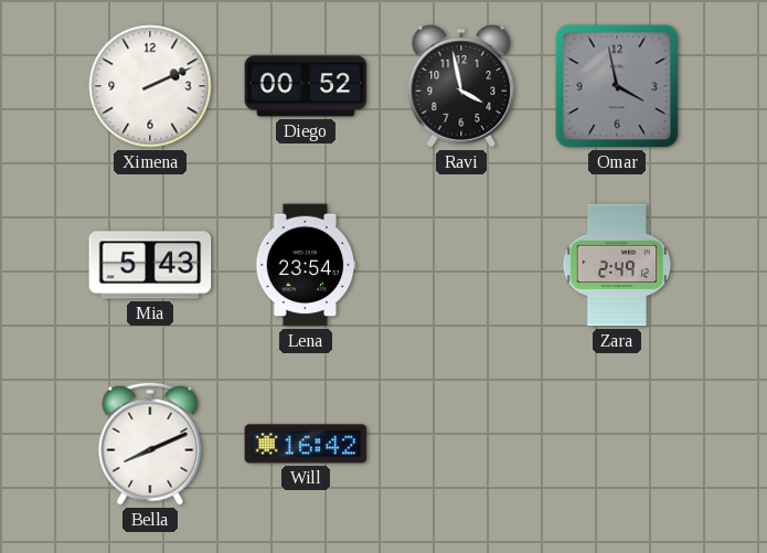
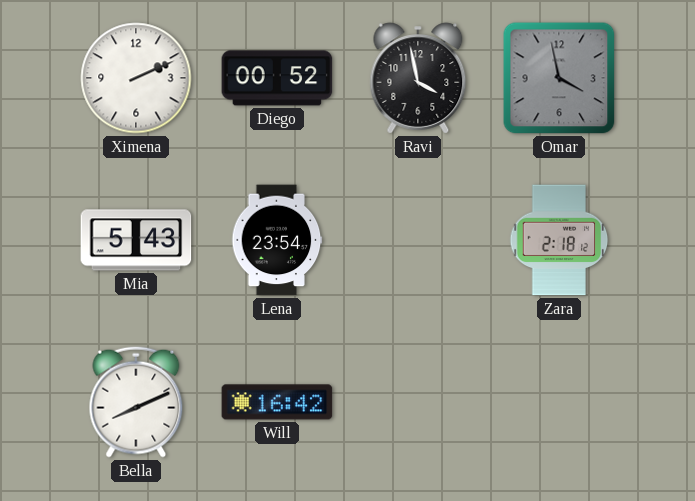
Zara: 2:49 -> 2:18
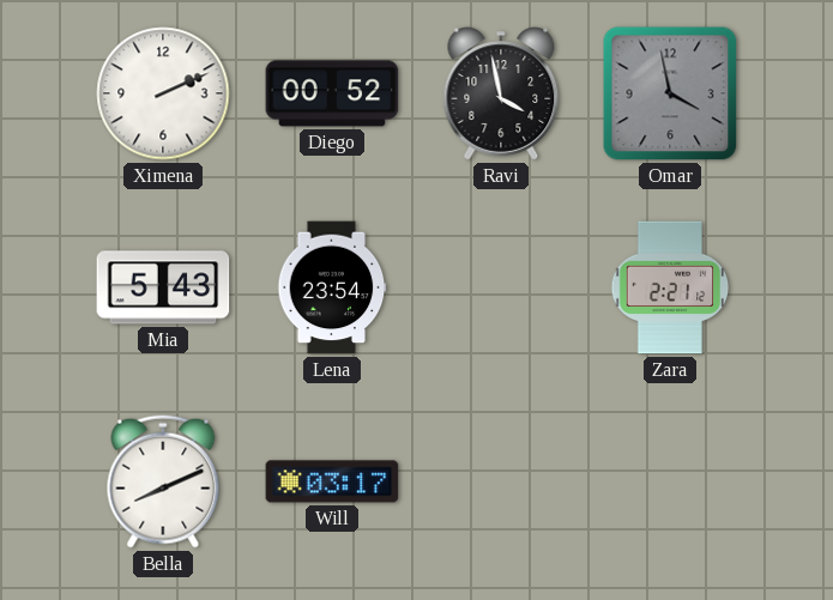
Zara: 2:18 -> 2:21
Will: 16:42 -> 03:17
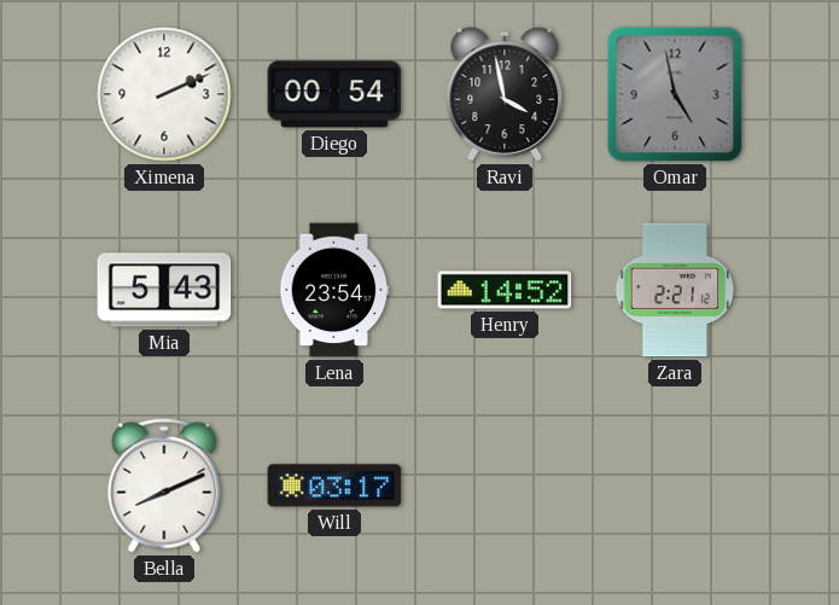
Diego: 00:52 -> 00:54
Omar: 3:58 -> 4:58
Henry: none -> 14:52
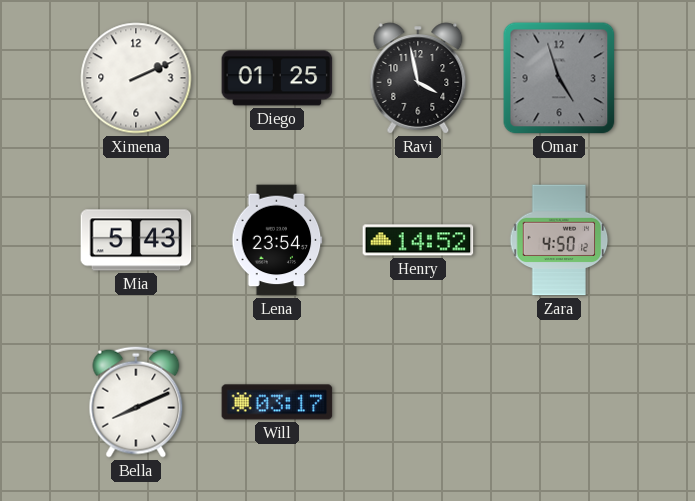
Diego: 00:54 -> 01:25
Omar: 4:58 -> 4:57
Zara: 2:21 -> 4:50
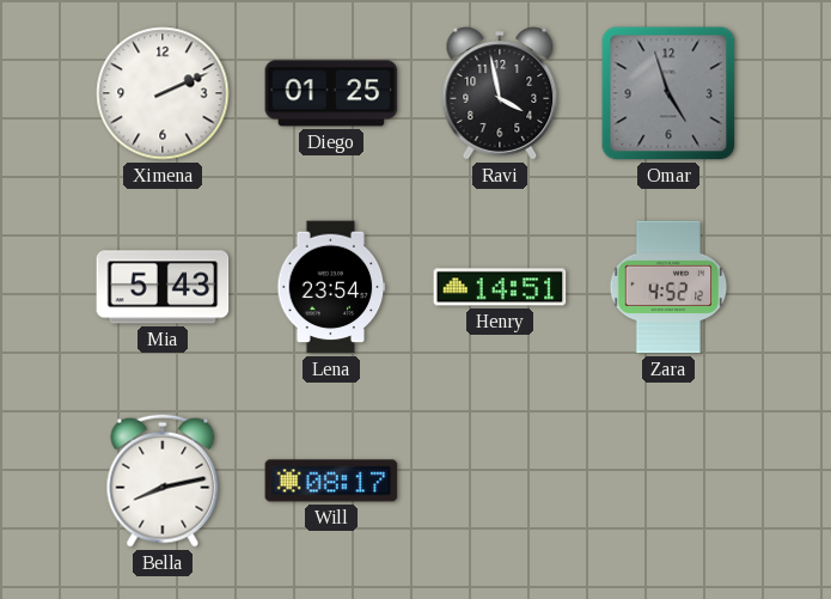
Henry: 14:52 -> 14:51
Zara: 4:50 -> 4:52
Bella: 8:11 -> 8:13
Will: 03:17 -> 08:17
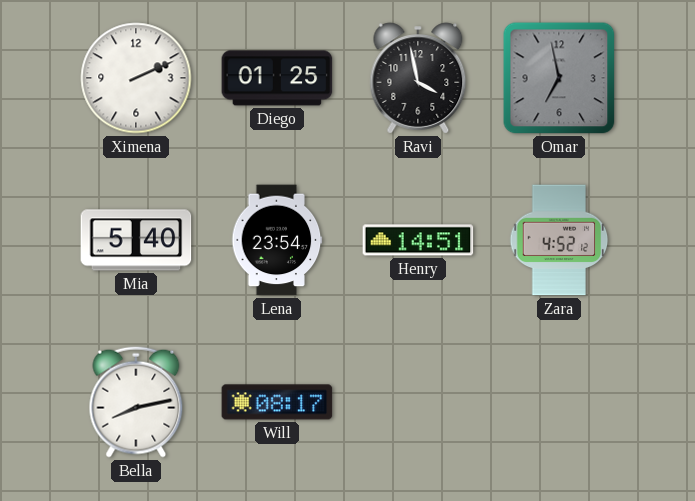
Omar: 4:57 -> 6:58
Mia: 5:43 -> 5:40
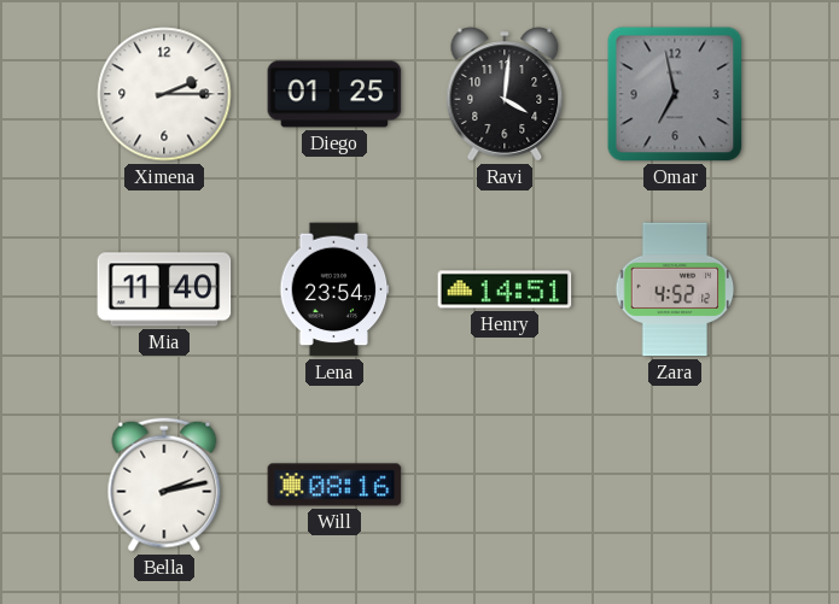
Ximena: 2:11 -> 2:15
Ravi: 3:58 -> 4:01
Mia: 5:40 -> 11:40
Bella: 8:13 -> 2:13
Will: 08:17 -> 08:16
